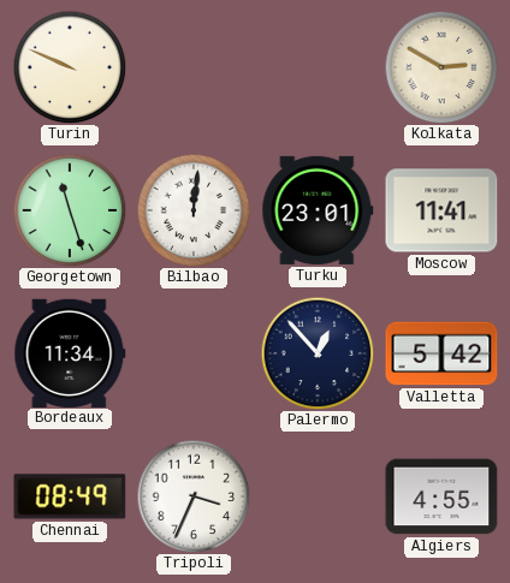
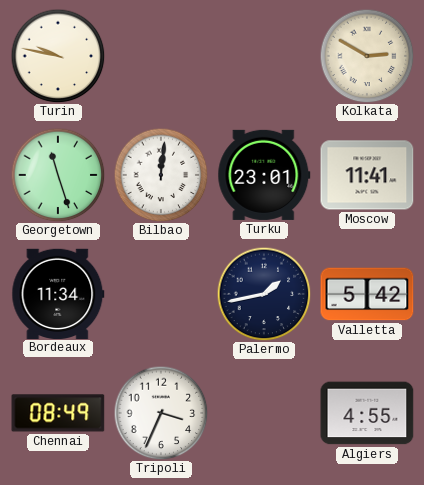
Turin: 9:49 -> 9:47
Palermo: 12:53 -> 1:43
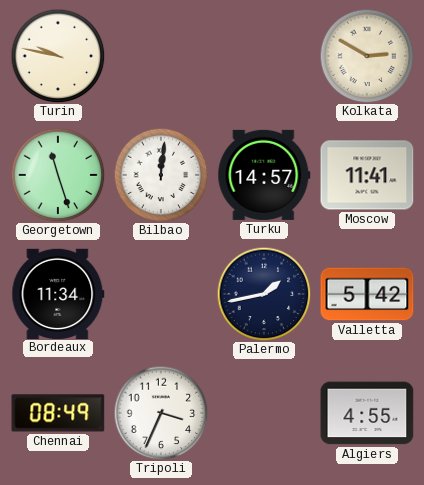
Turku: 23:01 -> 14:57
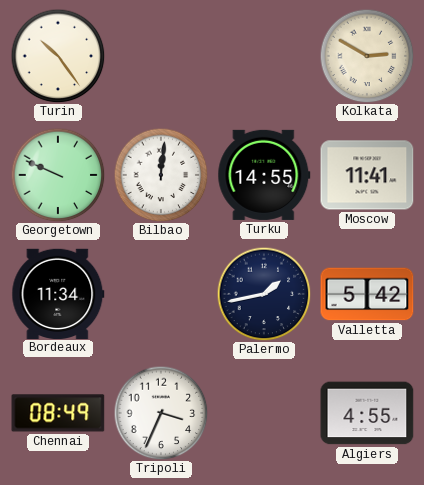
Turin: 9:47 -> 10:24
Georgetown: 11:27 -> 9:49
Turku: 14:57 -> 14:55
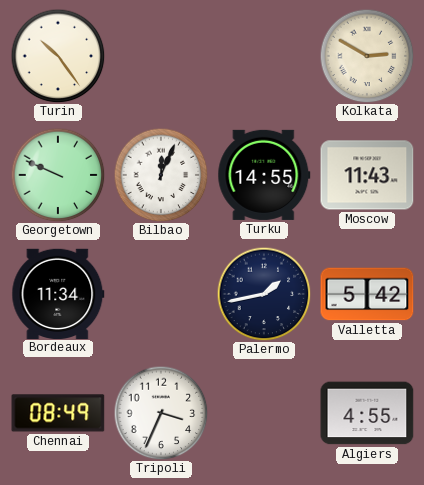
Bilbao: 12:01 -> 12:04
Moscow: 11:41 -> 11:43
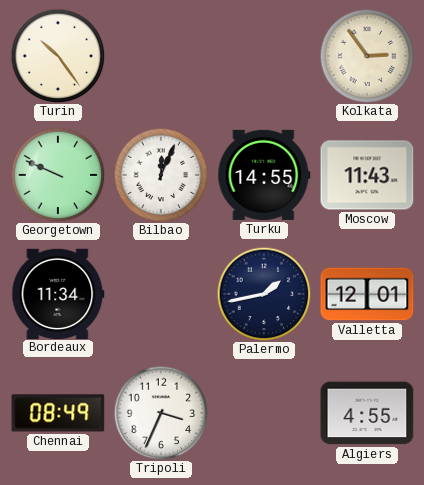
Kolkata: 2:50 -> 2:54
Valletta: 5:42 -> 12:01
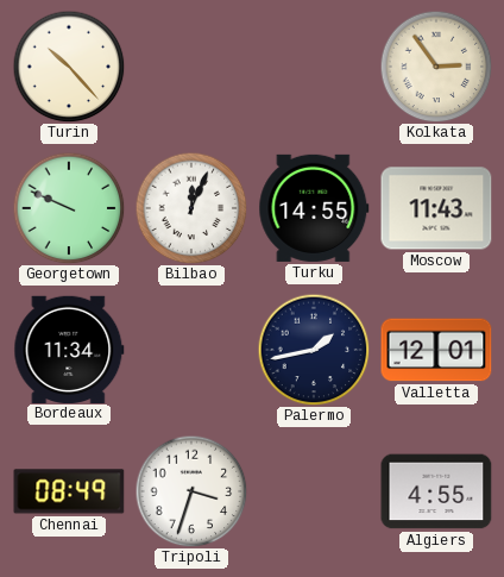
Turin: 10:24 -> 10:23
Tripoli: 3:34 -> 3:33
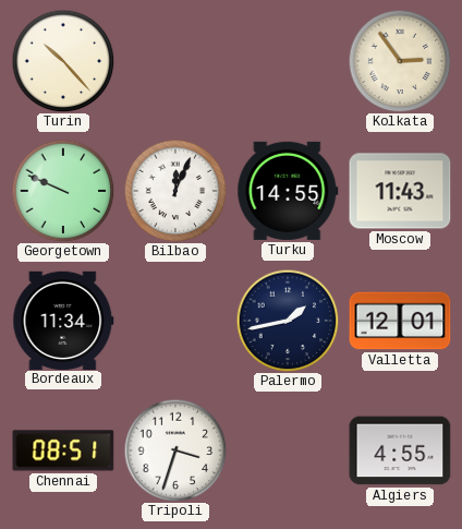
Chennai: 08:49 -> 08:51
